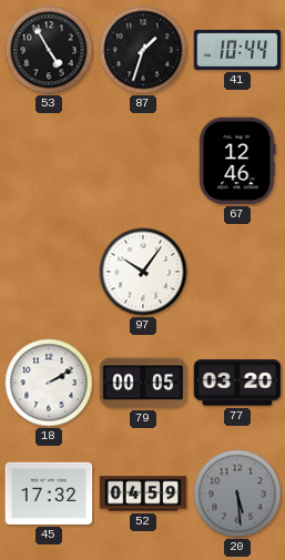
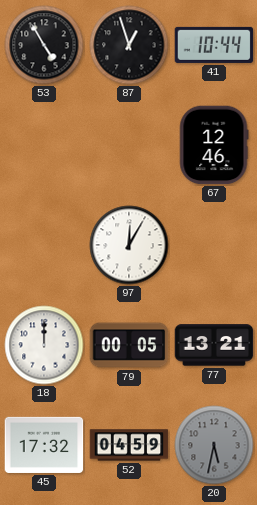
87: 1:33 -> 12:57
97: 10:06 -> 12:05
18: 2:10 -> 12:00
77: 03:20 -> 13:21
20: 5:29 -> 5:32
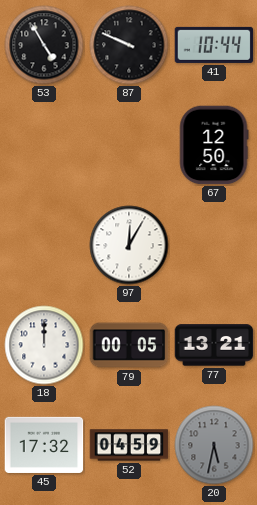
87: 12:57 -> 9:49
67: 12:46 -> 12:50
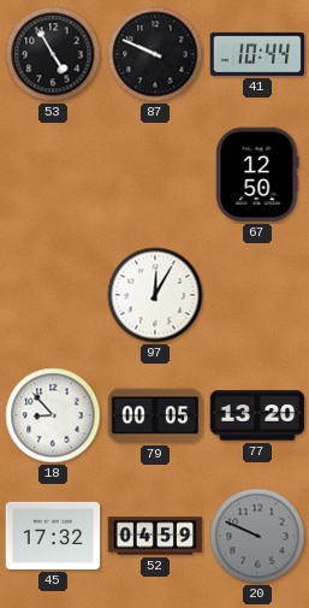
18: 12:00 -> 8:53
77: 13:21 -> 13:20
20: 5:32 -> 9:49
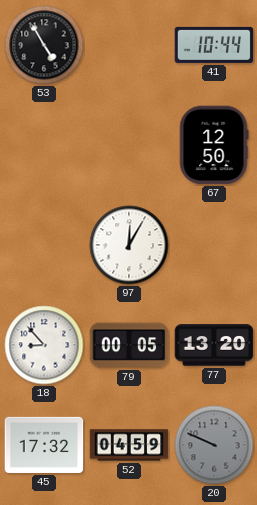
87: 9:49 -> none
